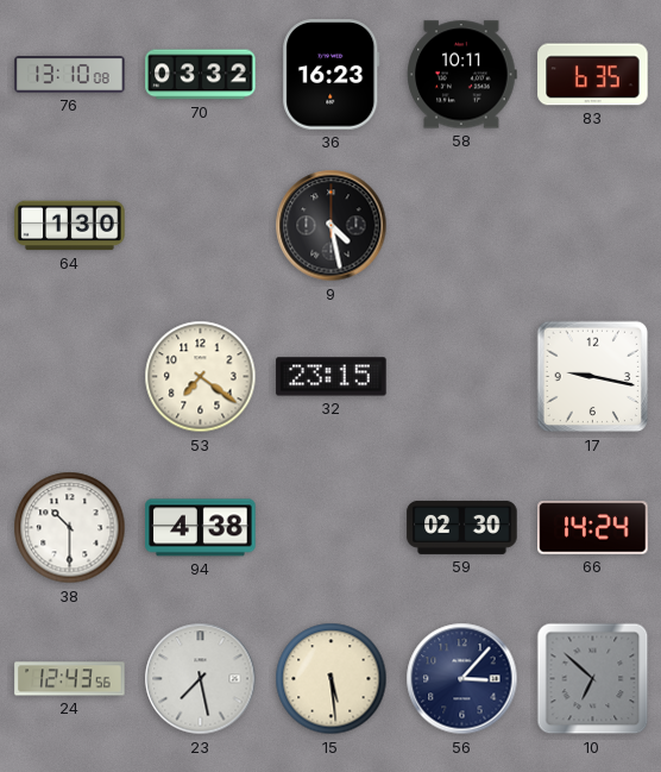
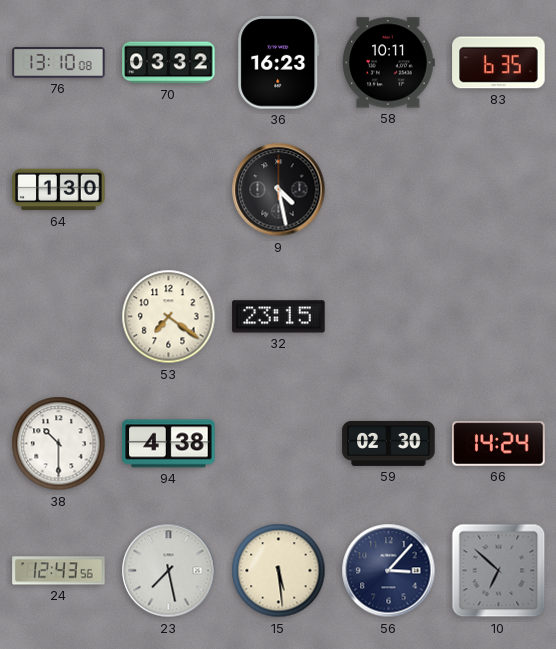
17: 9:17 -> none
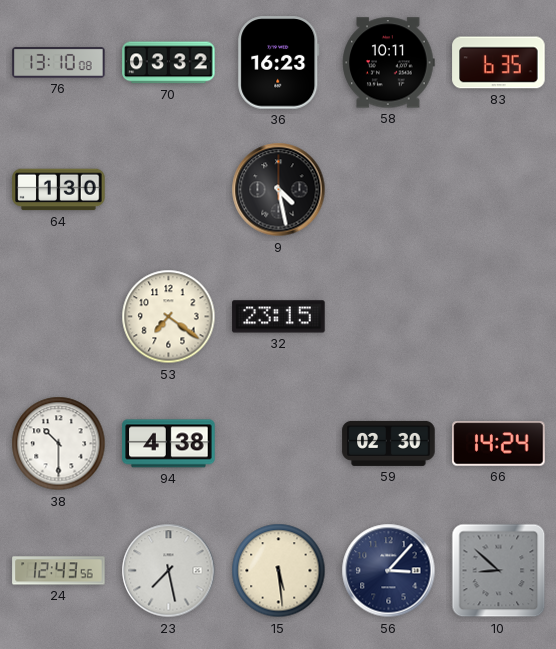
10: 6:52 -> 8:52
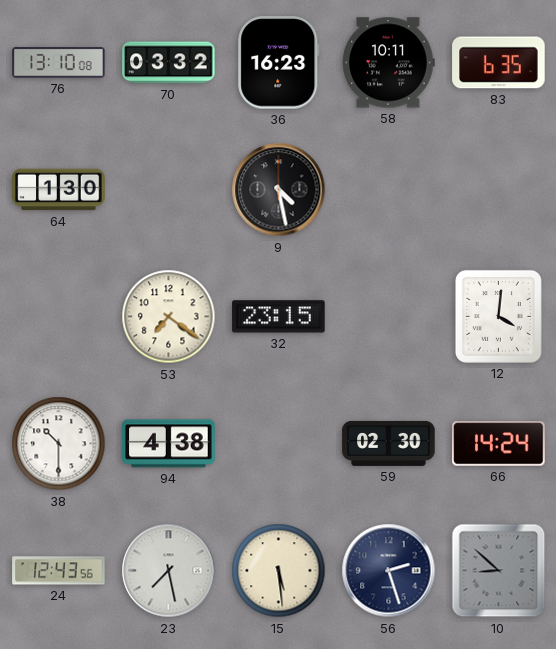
12: none -> 4:01
56: 3:07 -> 2:27
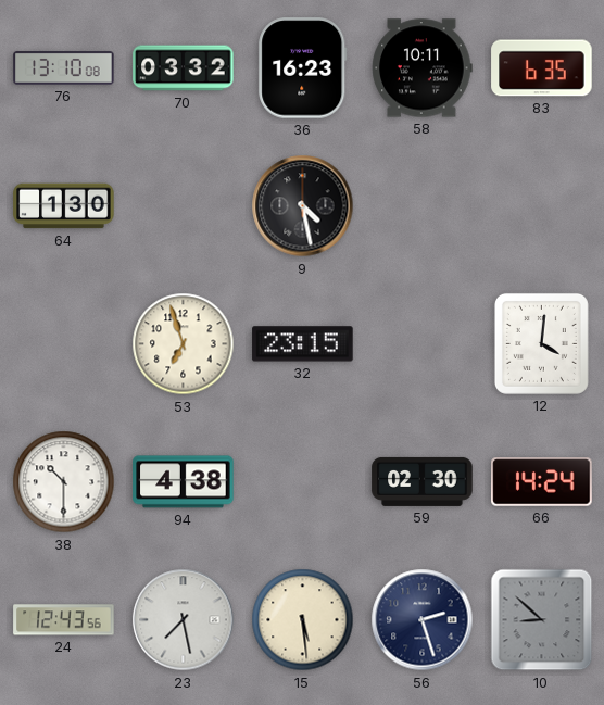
53: 7:21 -> 6:57
